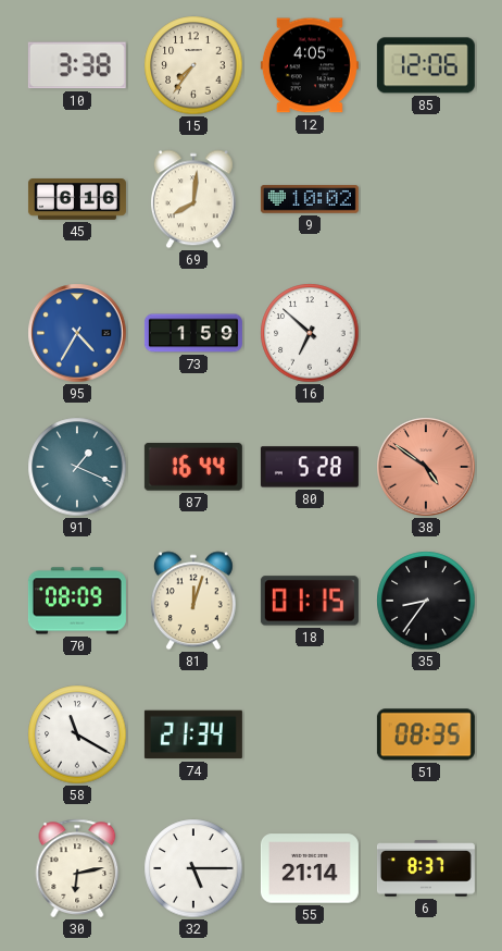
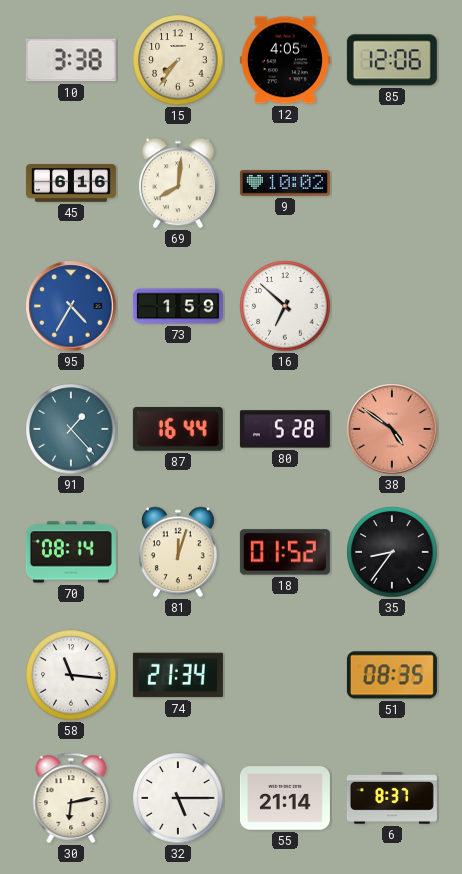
91: 1:19 -> 1:23
70: 08:09 -> 08:14
18: 01:15 -> 01:52
58: 11:20 -> 11:16
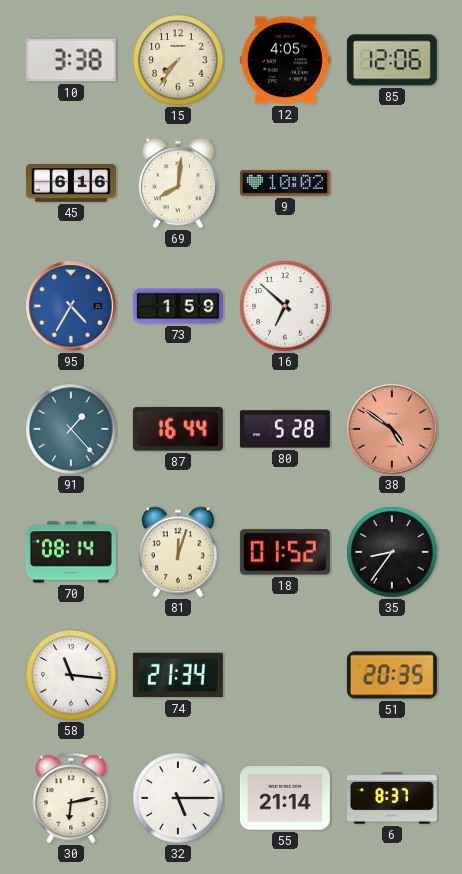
51: 08:35 -> 20:35
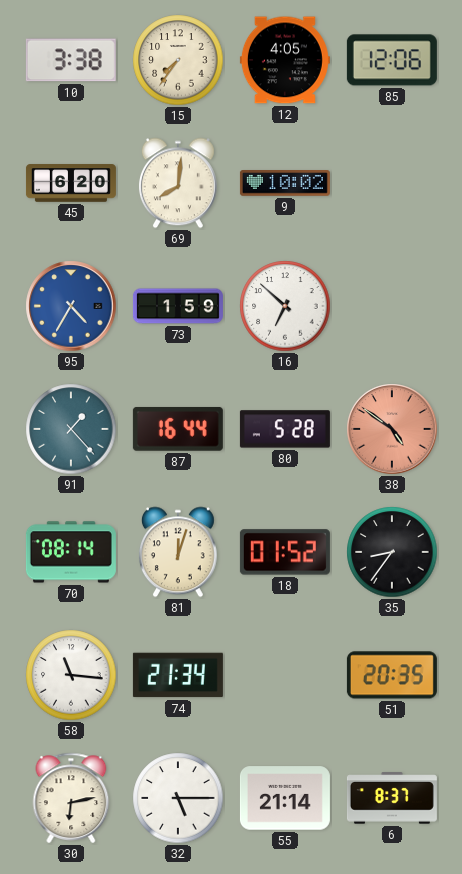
45: 6:16 -> 6:20
